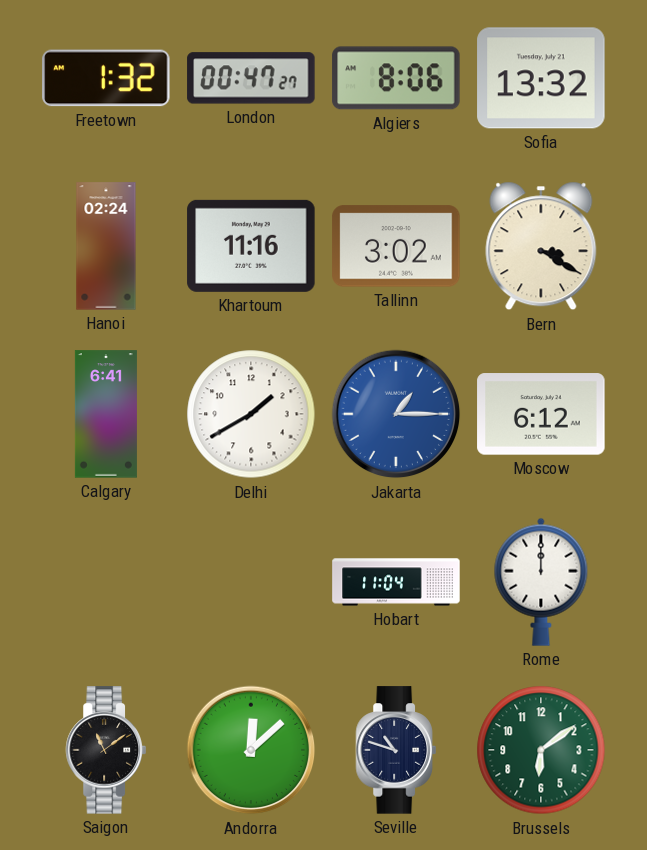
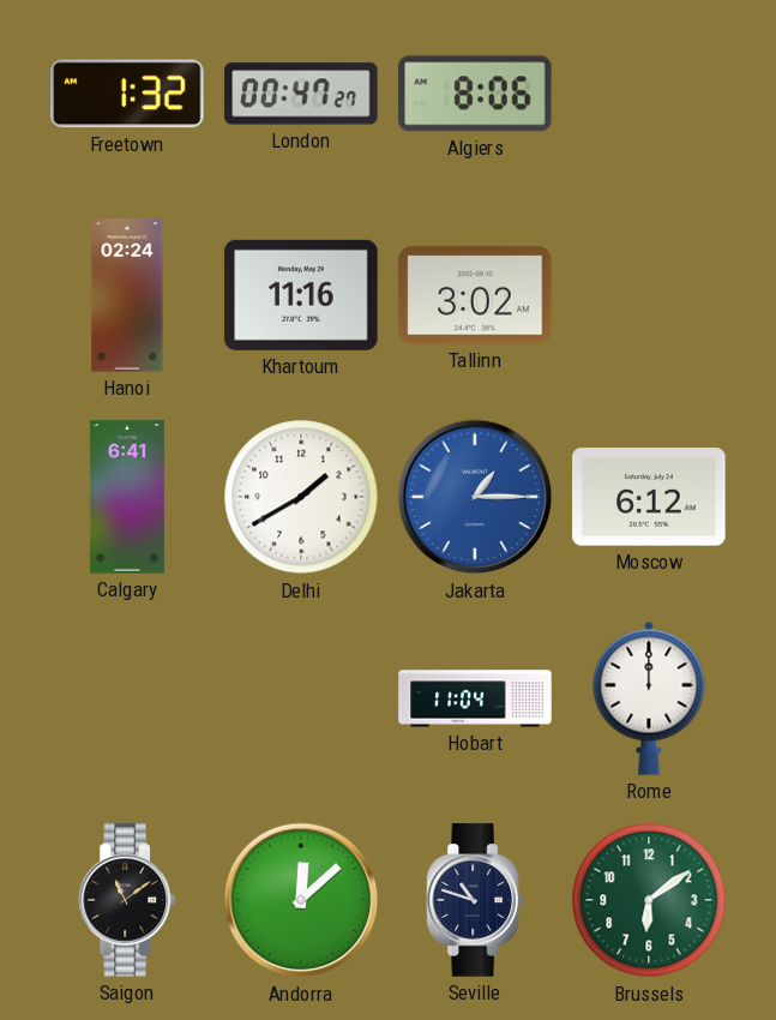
Sofia: 13:32 -> none
Bern: 3:20 -> none
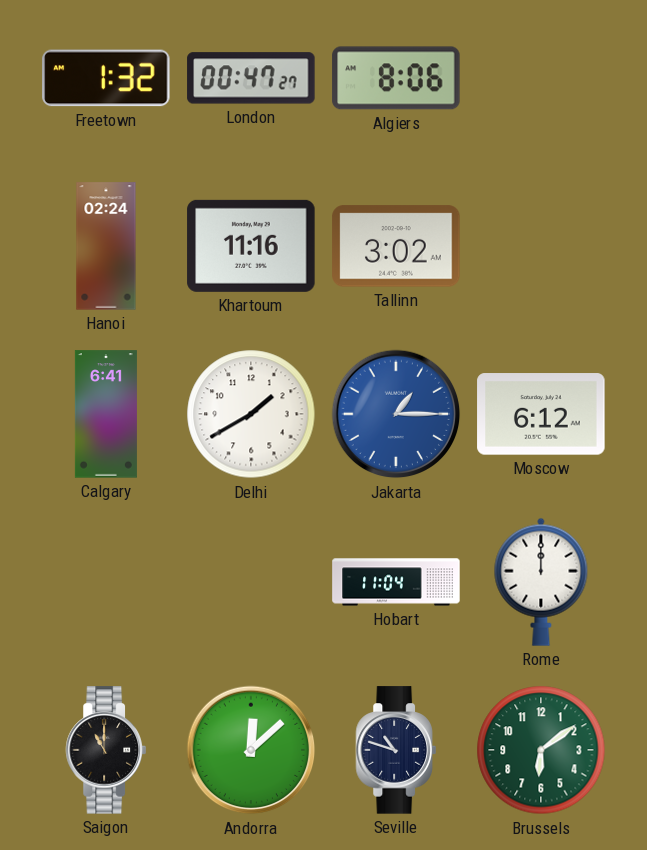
Saigon: 11:09 -> 11:00
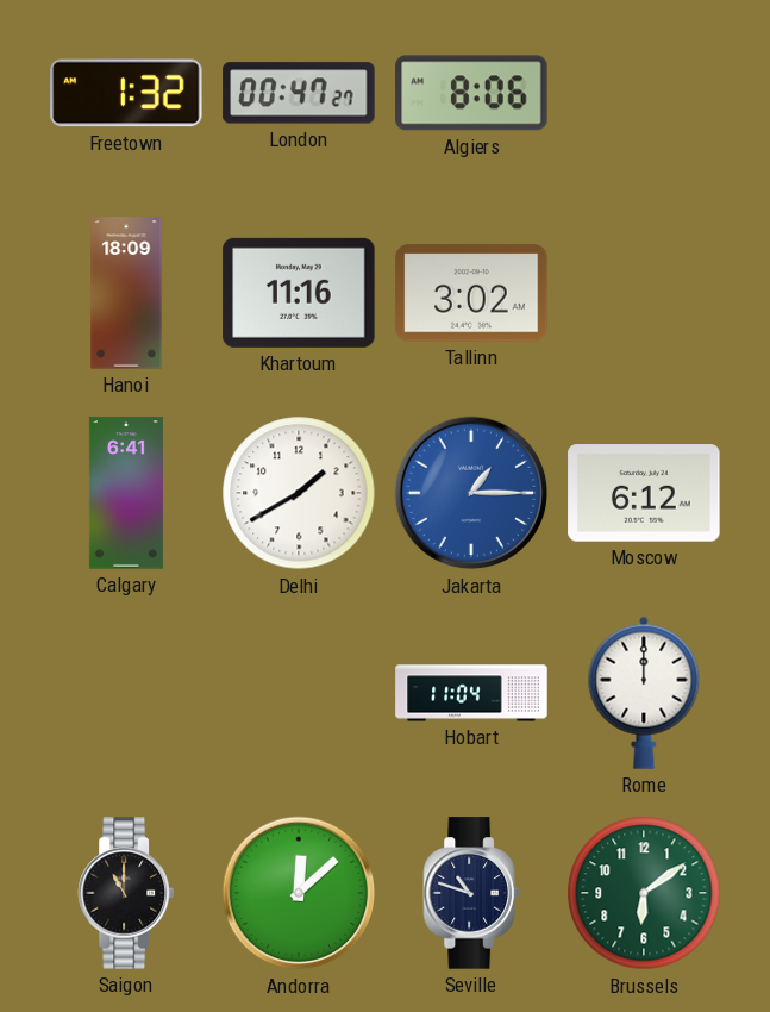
Hanoi: 02:24 -> 18:09
